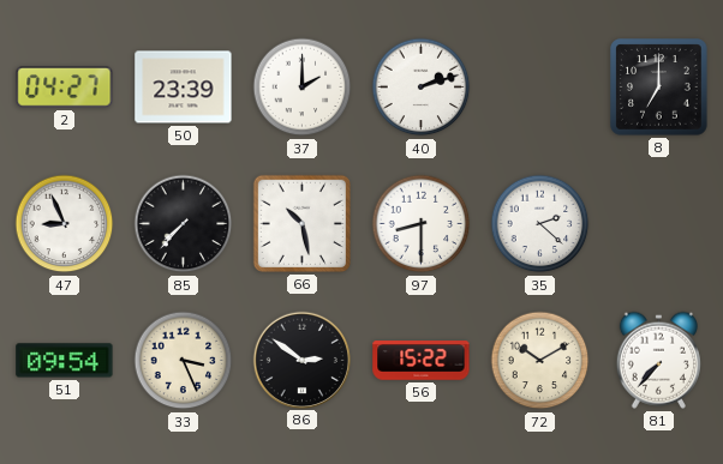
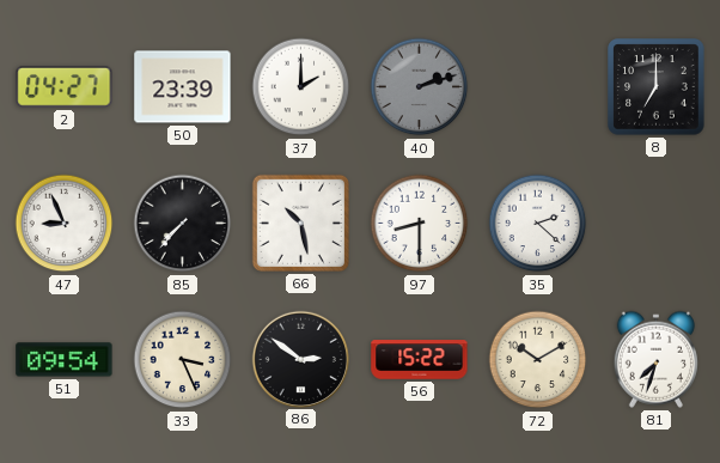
40 dial: white -> grey
81: 7:37 -> 7:33
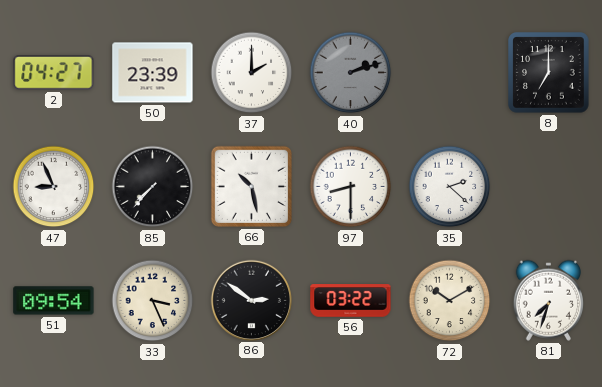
56: 15:22 -> 03:22
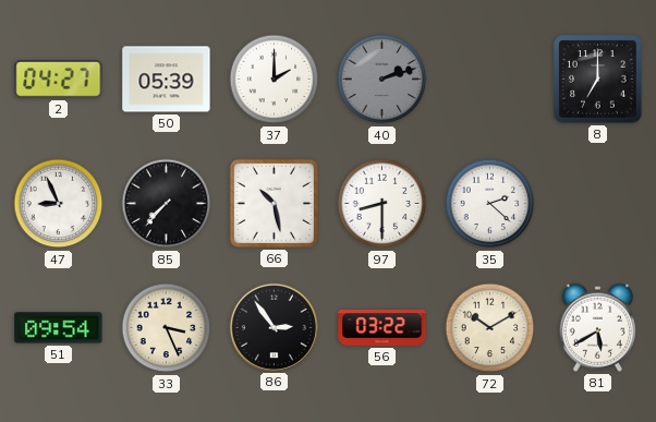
50: 23:39 -> 05:39
86: 2:51 -> 2:54
81: 7:33 -> 5:40
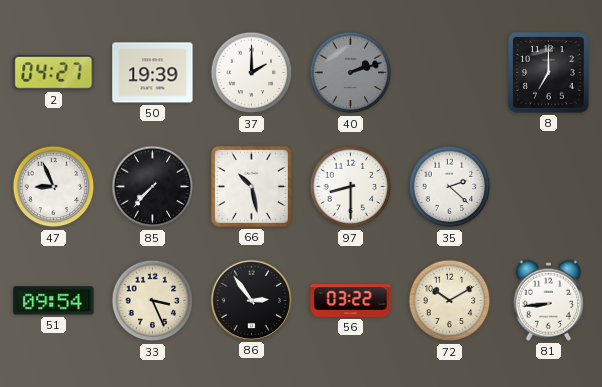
50: 05:39 -> 19:39
81: 5:40 -> 8:44
